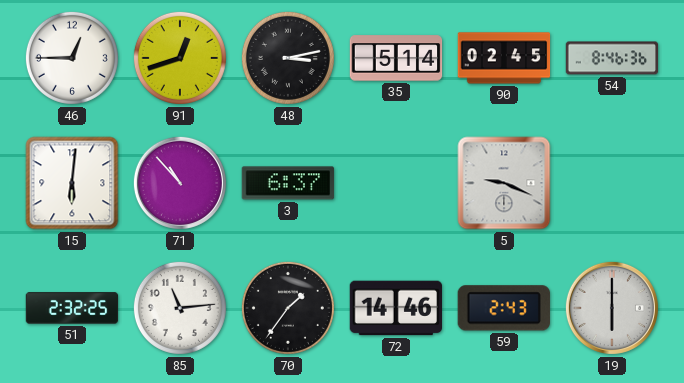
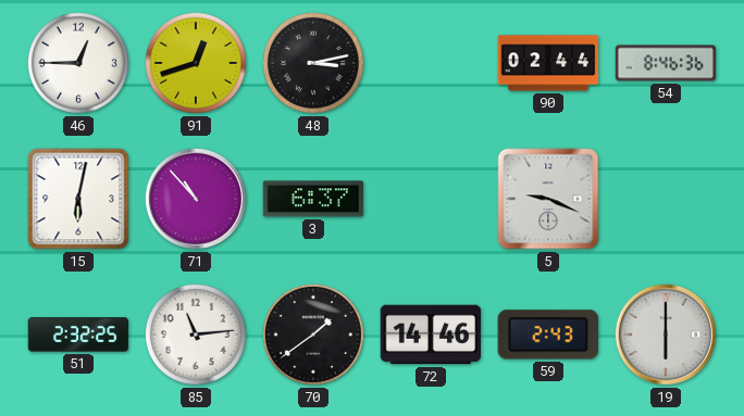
35: 5:14 -> none
90: 02:45 -> 02:44
15: 6:01 -> 6:02
70: 1:36 -> 1:39
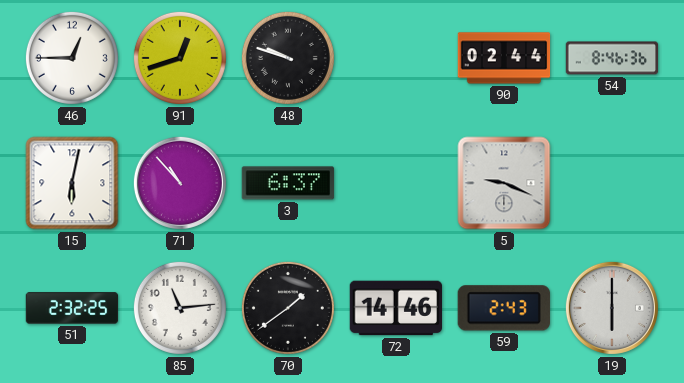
48: 3:13 -> 9:48
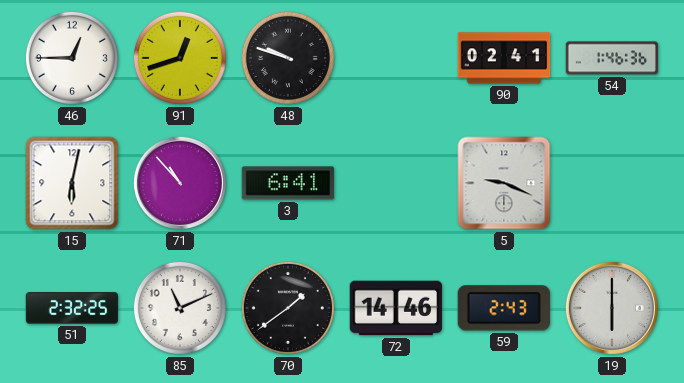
90: 02:44 -> 02:41
54: 8:46 -> 1:46
3: 6:37 -> 6:41
85: 11:14 -> 11:11
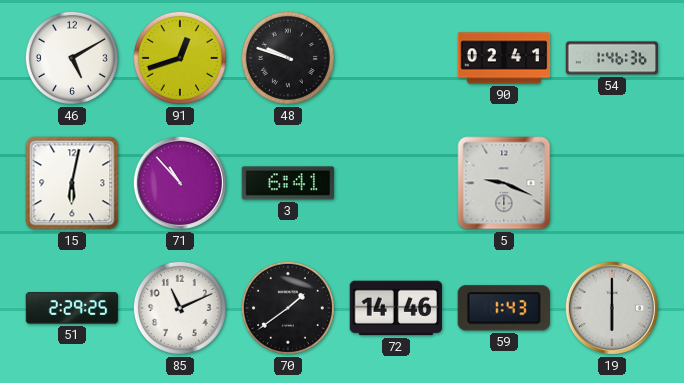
46: 12:45 -> 5:10
51: 2:32 -> 2:29
59: 2:43 -> 1:43
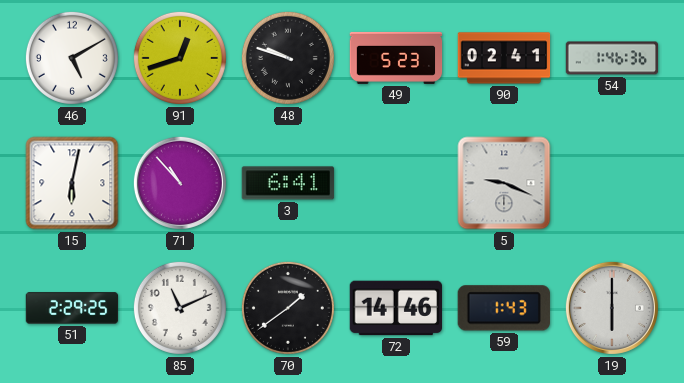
49: none -> 5:23
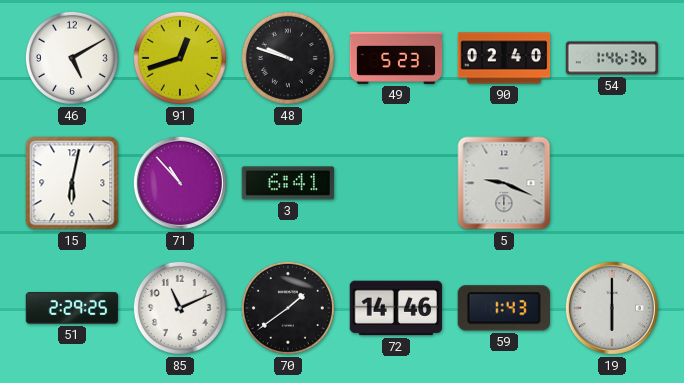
90: 02:41 -> 02:40
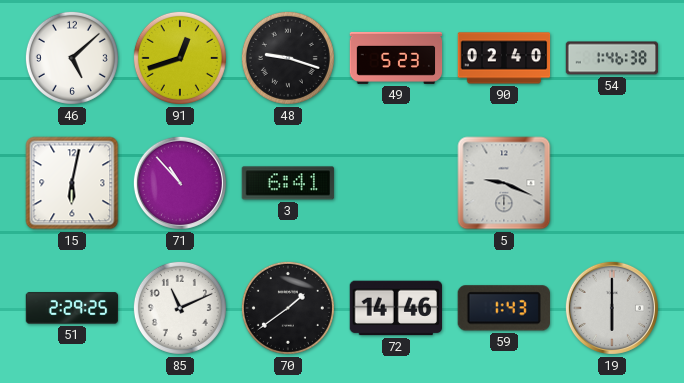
46: 5:10 -> 5:08
48: 9:48 -> 9:18
54: 1:46:36 -> 1:46:38
